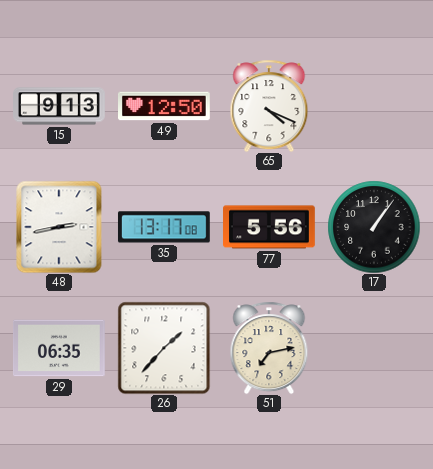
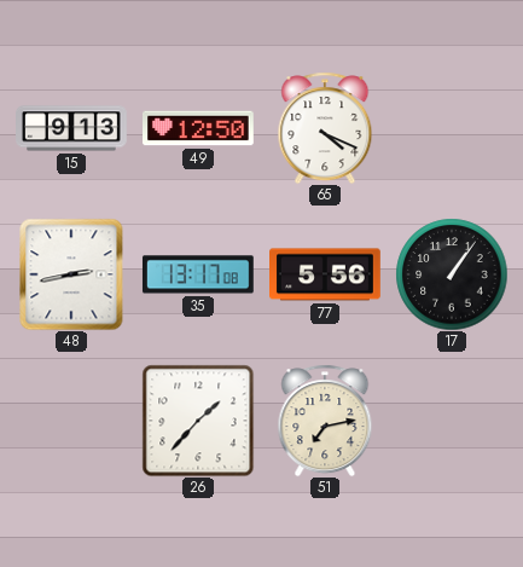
29: 06:35 -> none
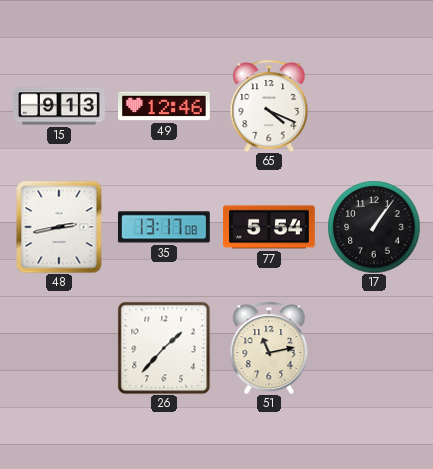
49: 12:50 -> 12:46
77: 5:56 -> 5:54
51: 7:13 -> 11:13
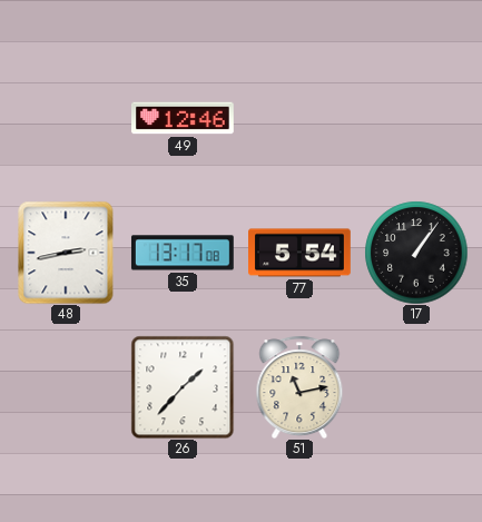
15: 9:13 -> none
65: 4:19 -> none
